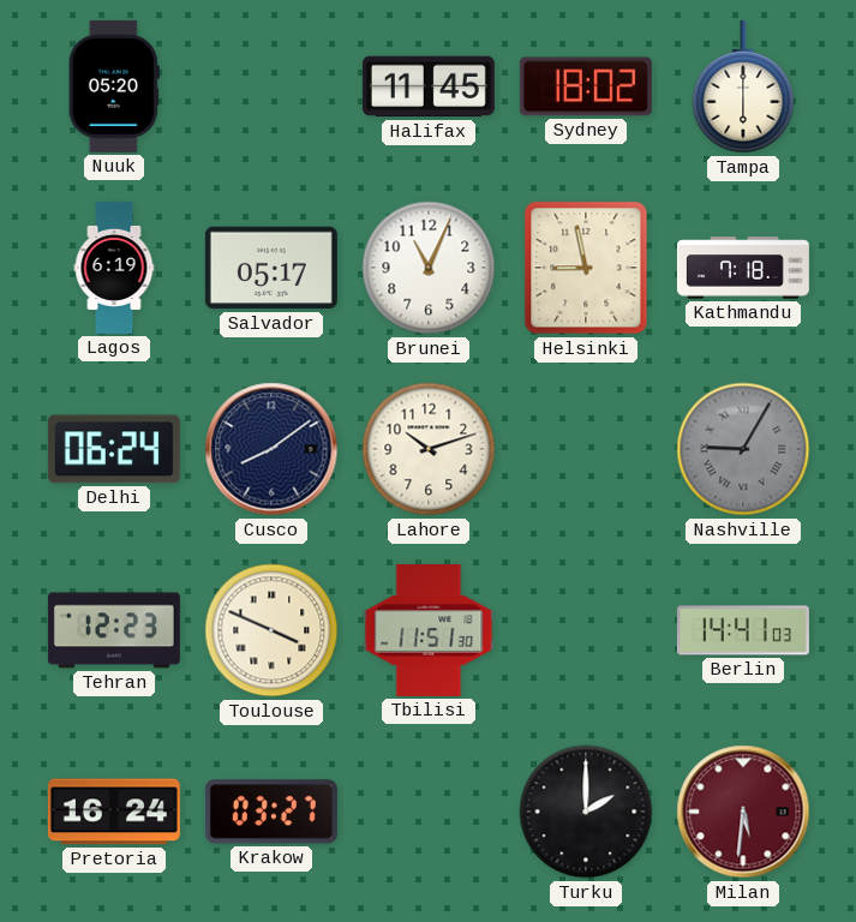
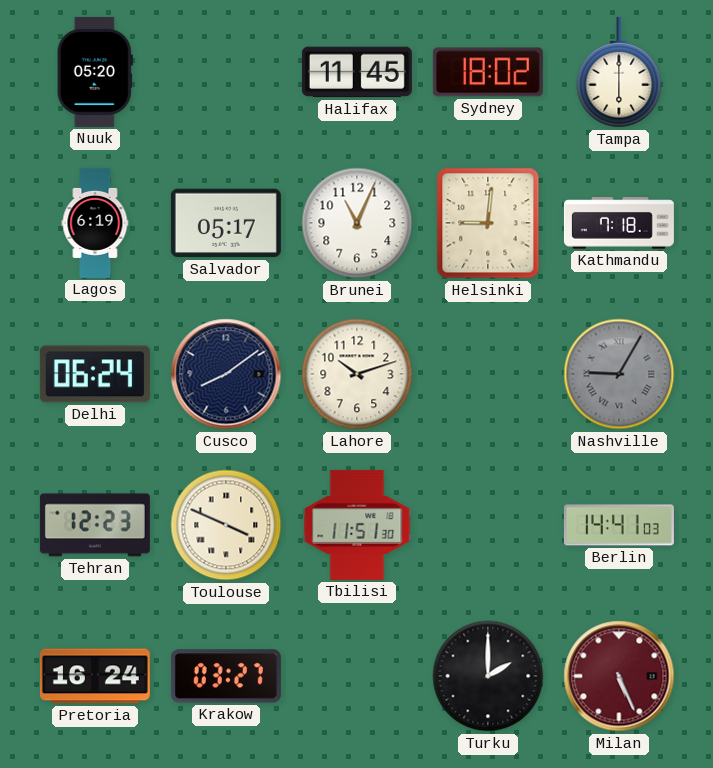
Helsinki: 8:58 -> 9:01
Milan: 5:31 -> 5:26
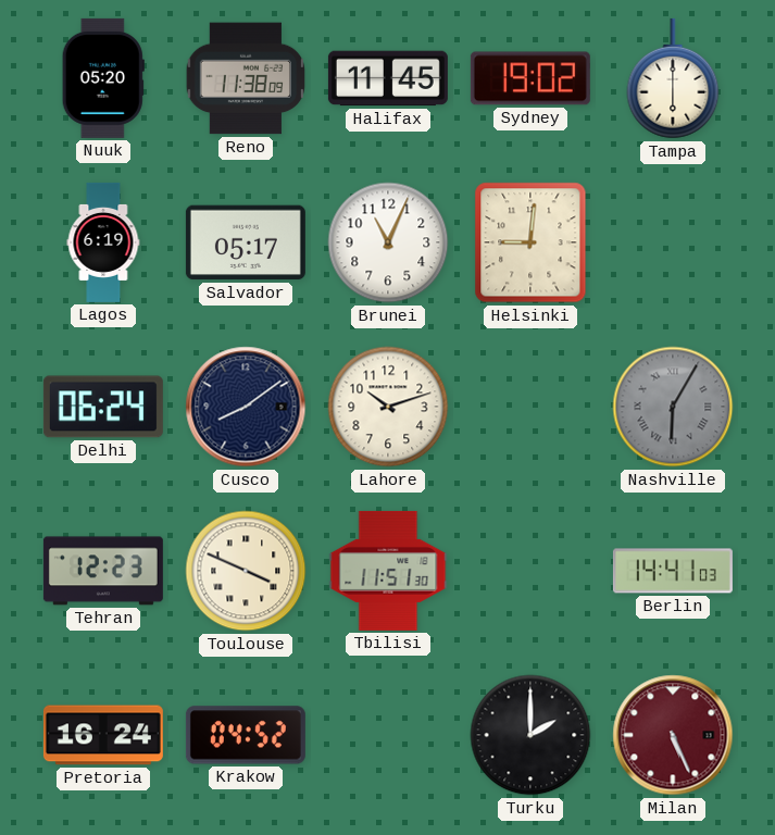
Reno: none -> 11:38
Sydney: 18:02 -> 19:02
Kathmandu: 7:18 -> none
Nashville: 9:05 -> 6:05
Krakow: 03:27 -> 04:52
